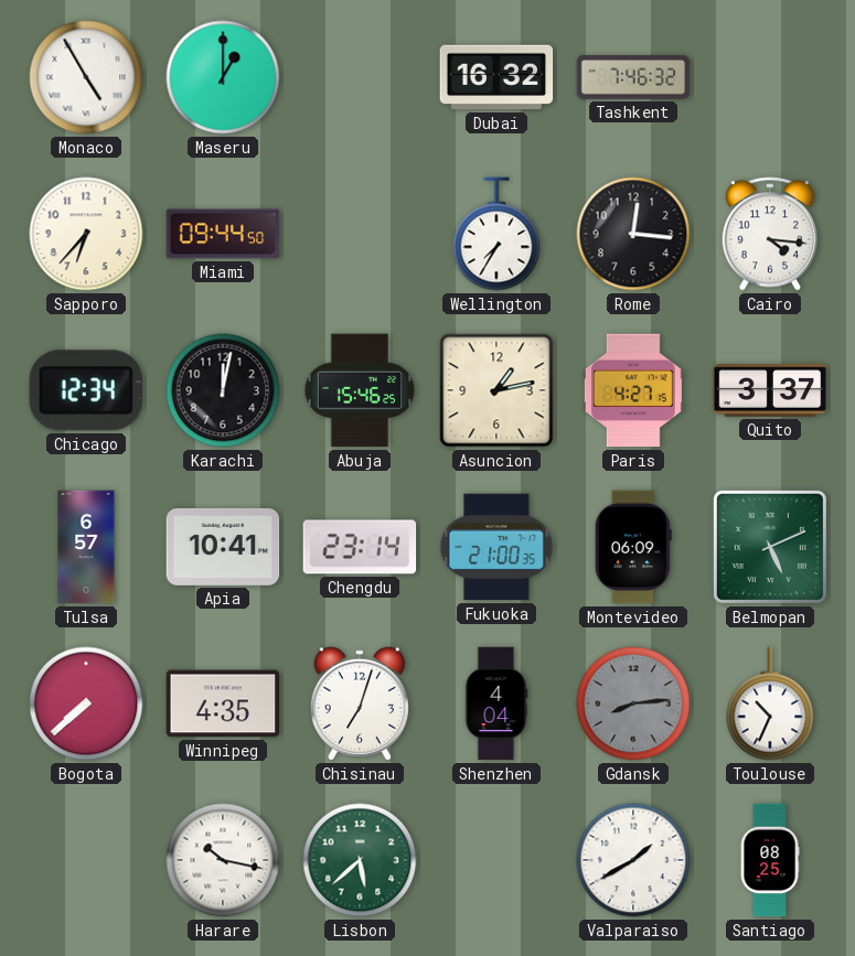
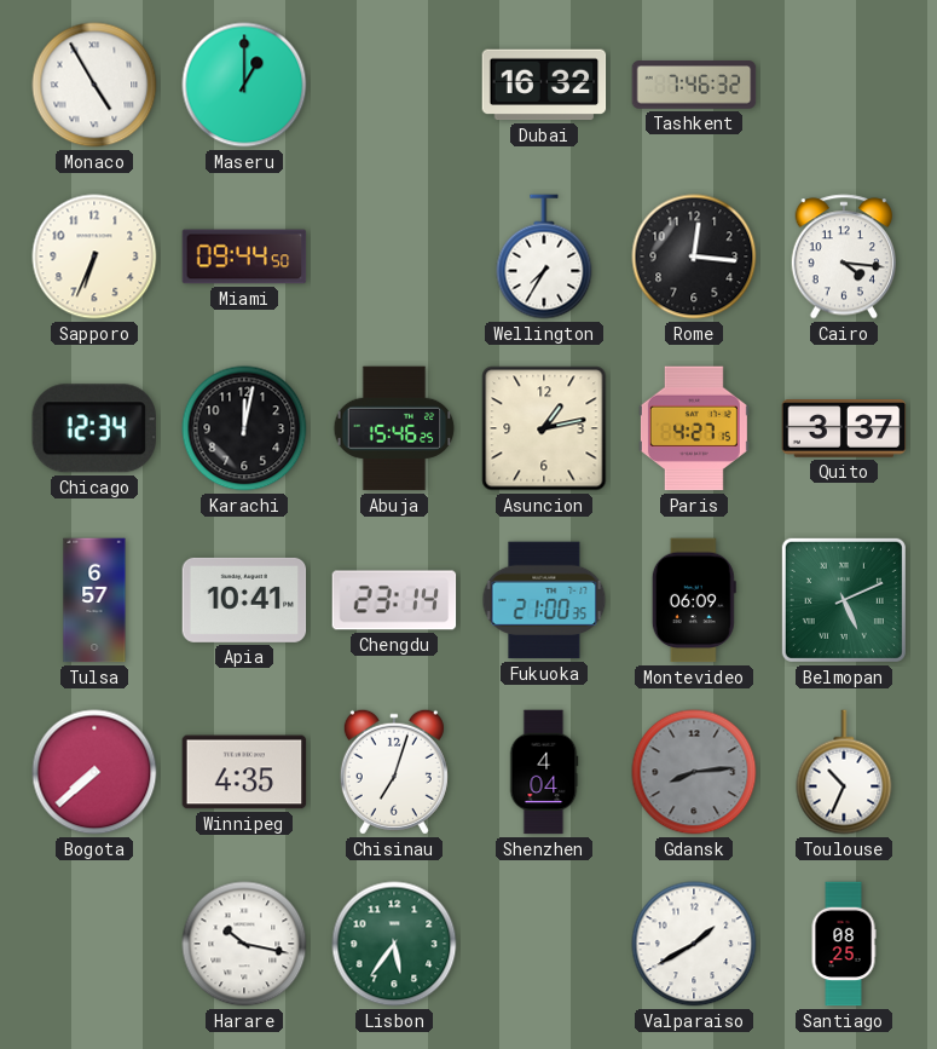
Sapporo: 6:37 -> 6:34
Lisbon: 5:38 -> 5:36
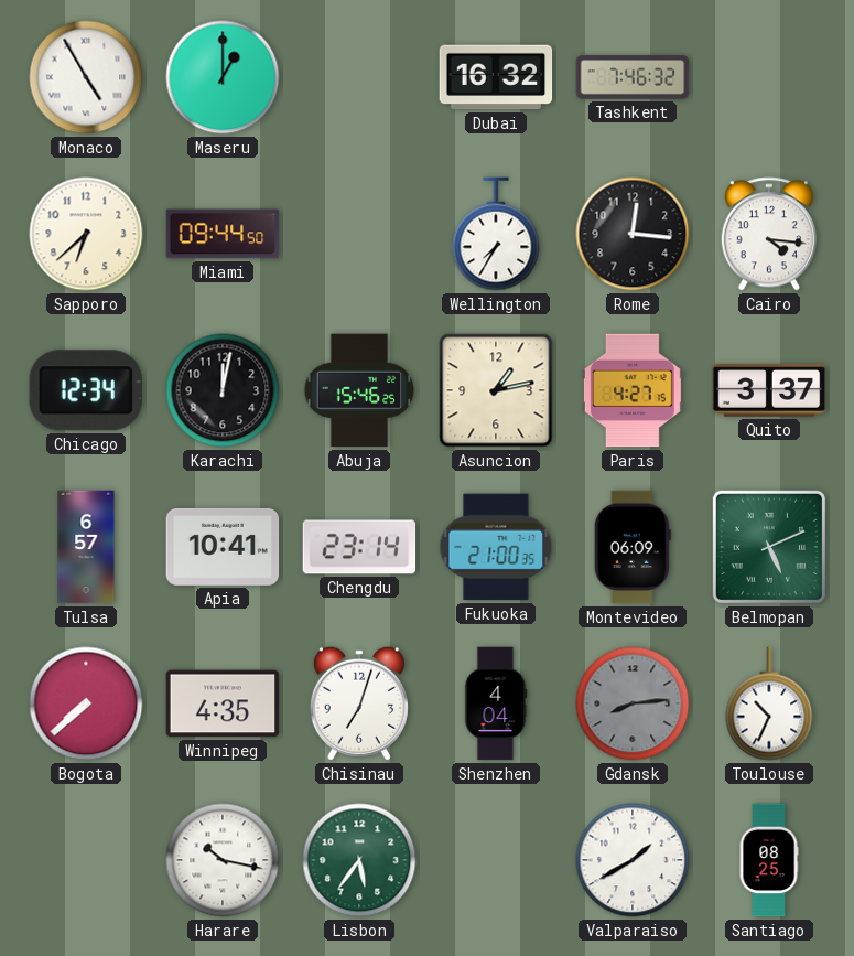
Sapporo: 6:34 -> 6:38
